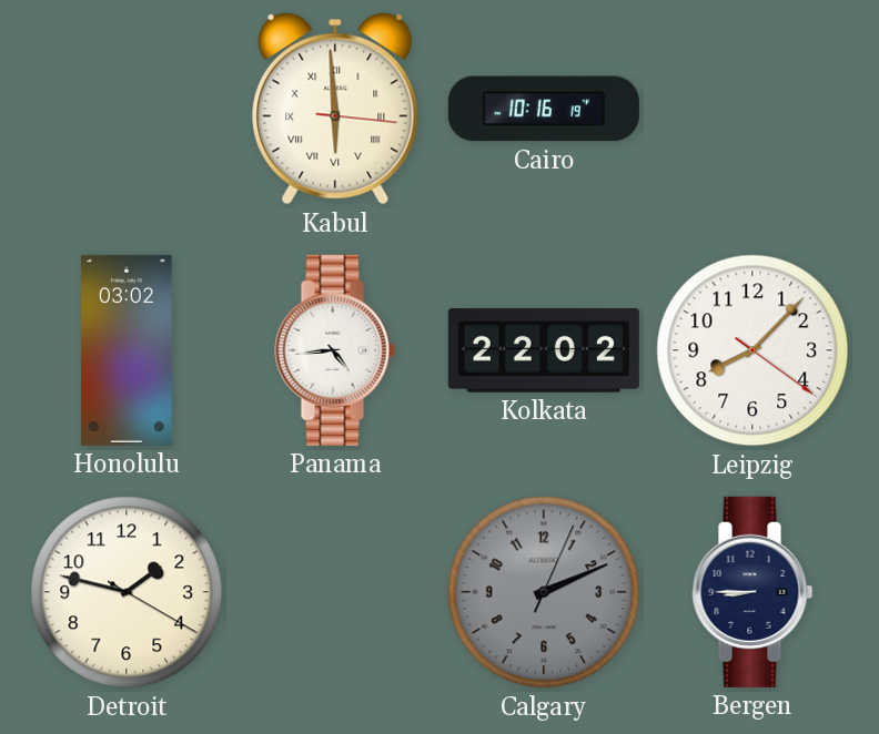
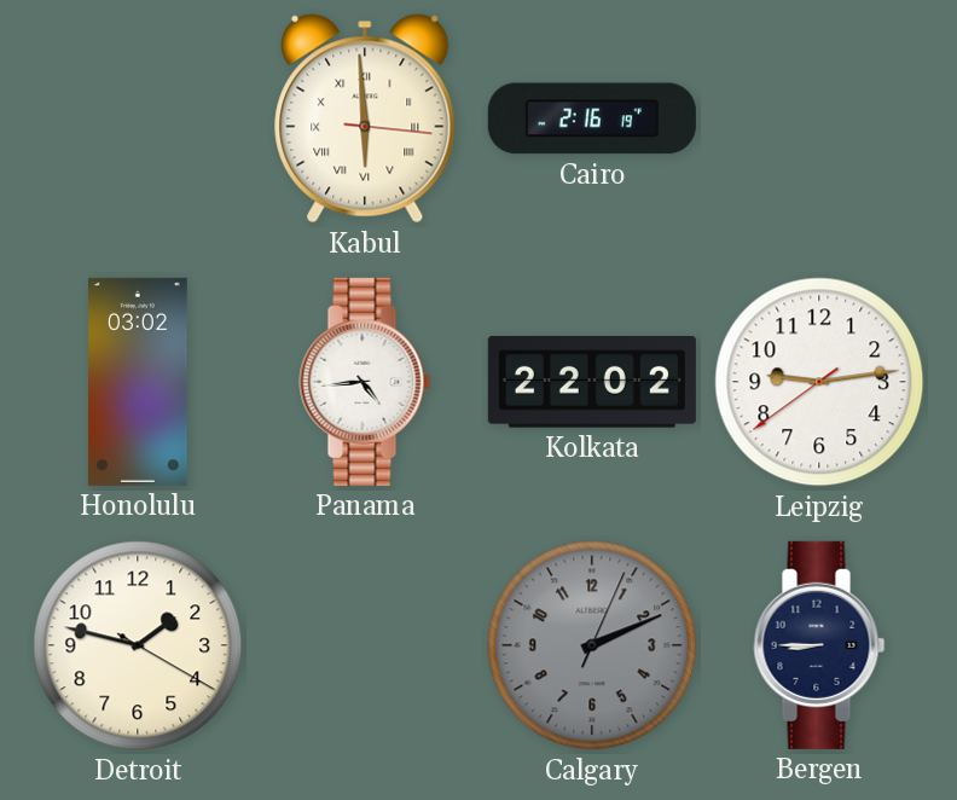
Cairo: 10:16 -> 2:16
Leipzig: 8:07 -> 9:13
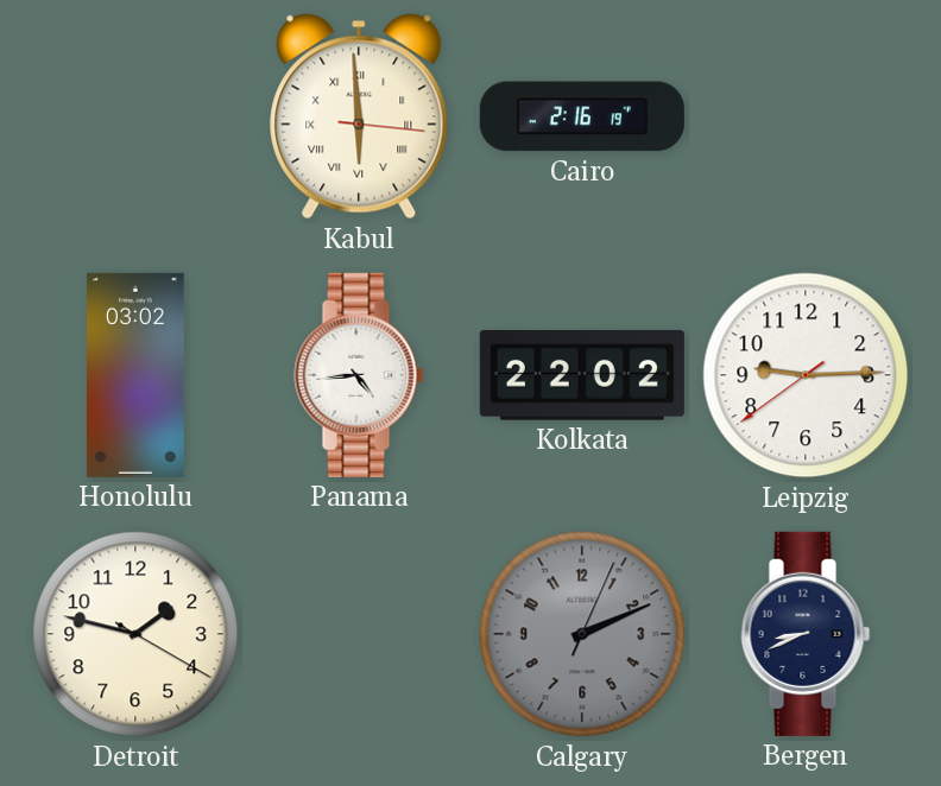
Leipzig: 9:13 -> 9:14
Bergen: 8:45 -> 8:41
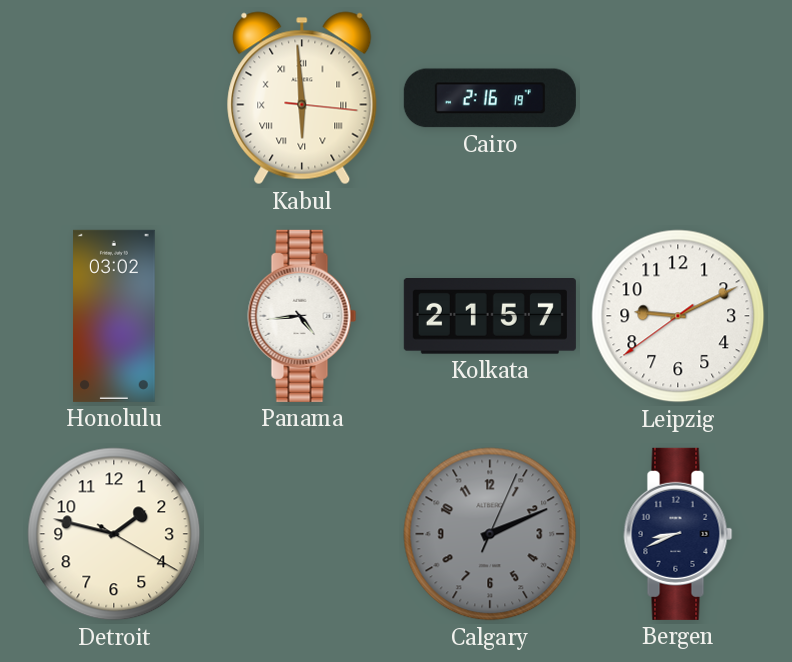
Kolkata: 22:02 -> 21:57
Leipzig: 9:14 -> 9:10
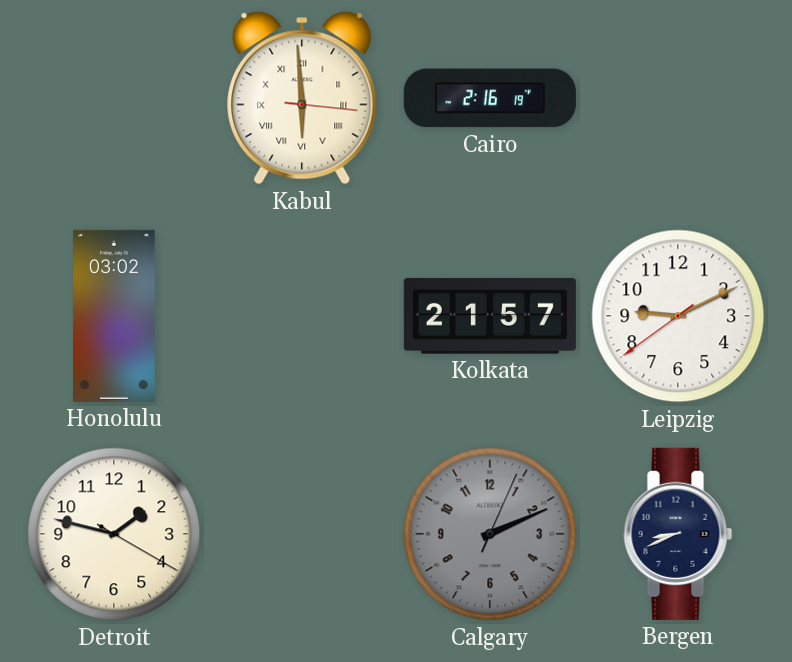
Panama: 4:44 -> none
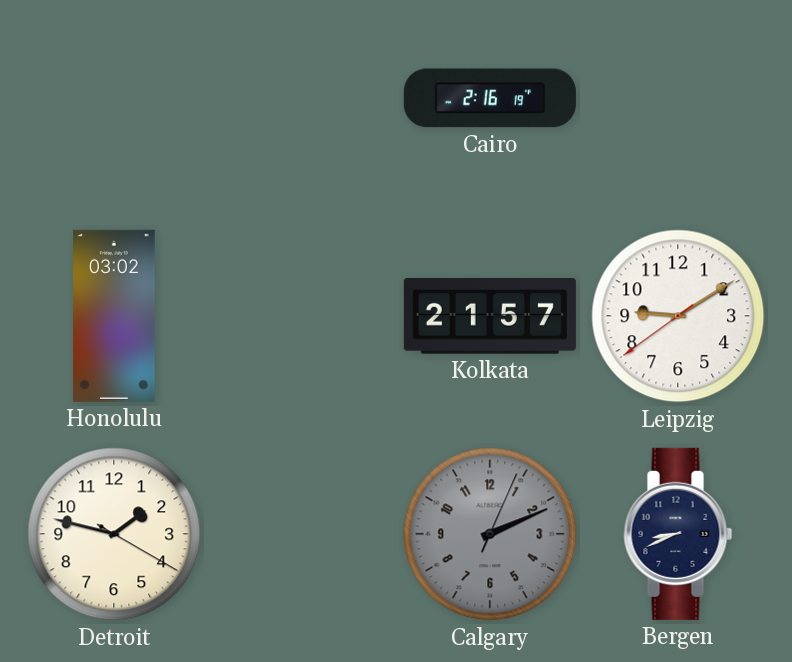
Kabul: 5:59 -> none
Leipzig: 9:10 -> 9:09
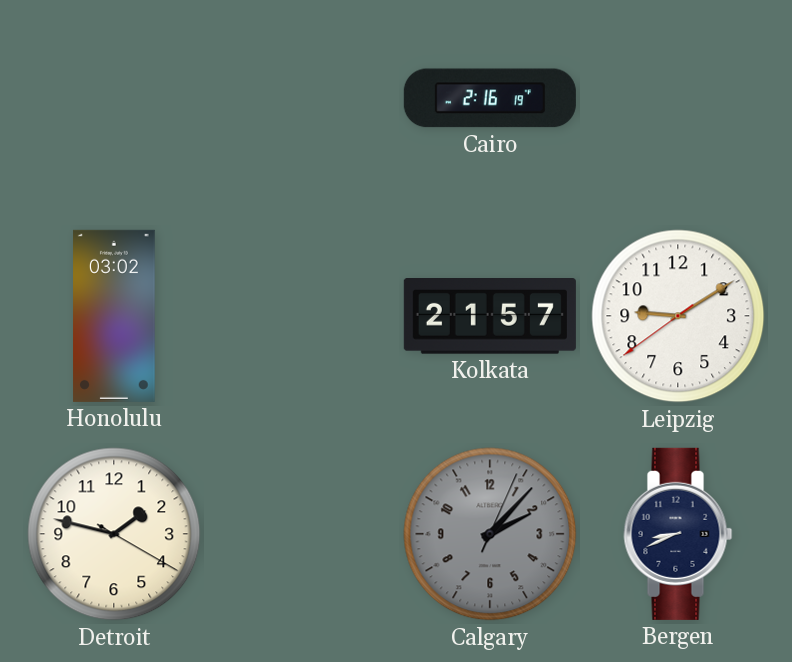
Calgary: 2:11 -> 2:07
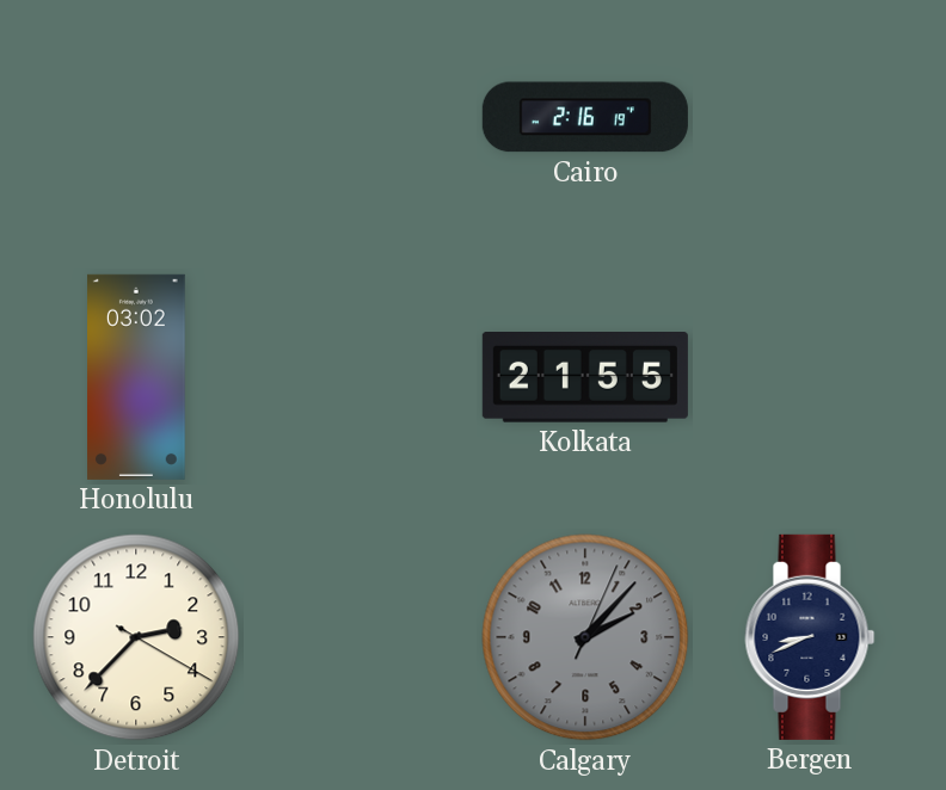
Kolkata: 21:57 -> 21:55
Leipzig: 9:09 -> none
Detroit: 1:47 -> 2:37
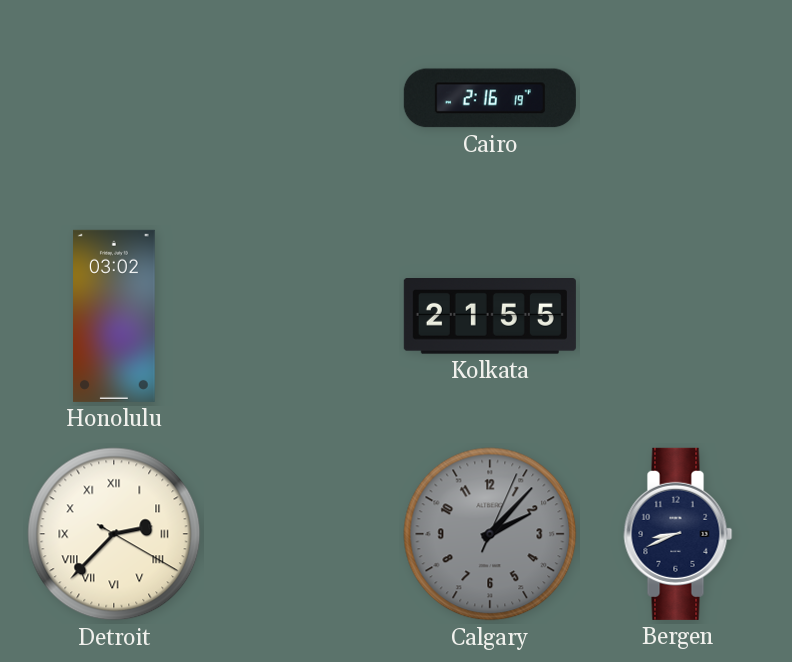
Detroit numerals: Arabic -> Roman
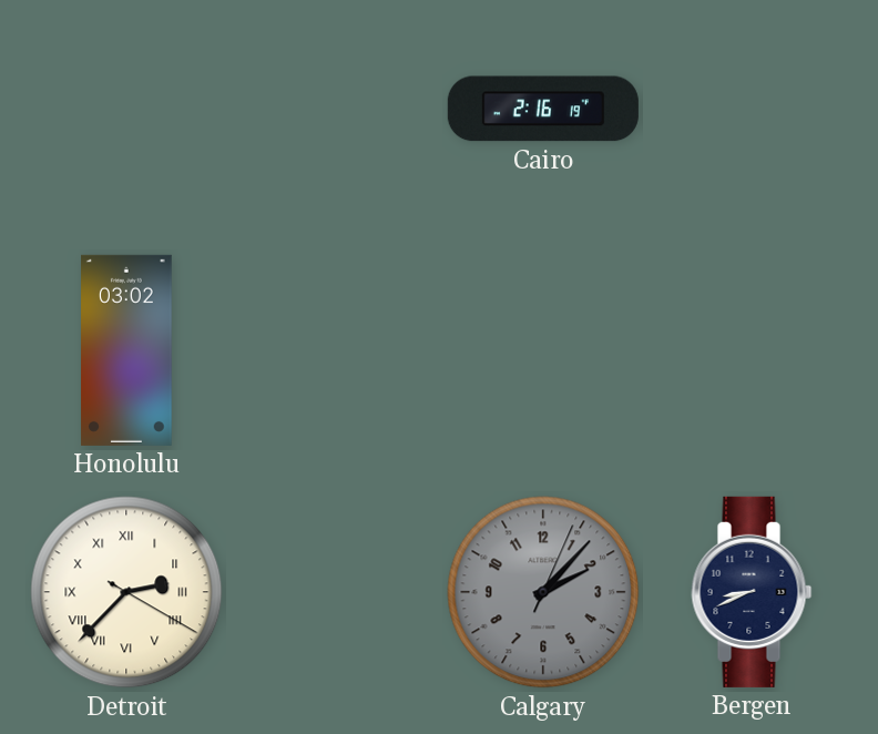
Kolkata: 21:55 -> none
